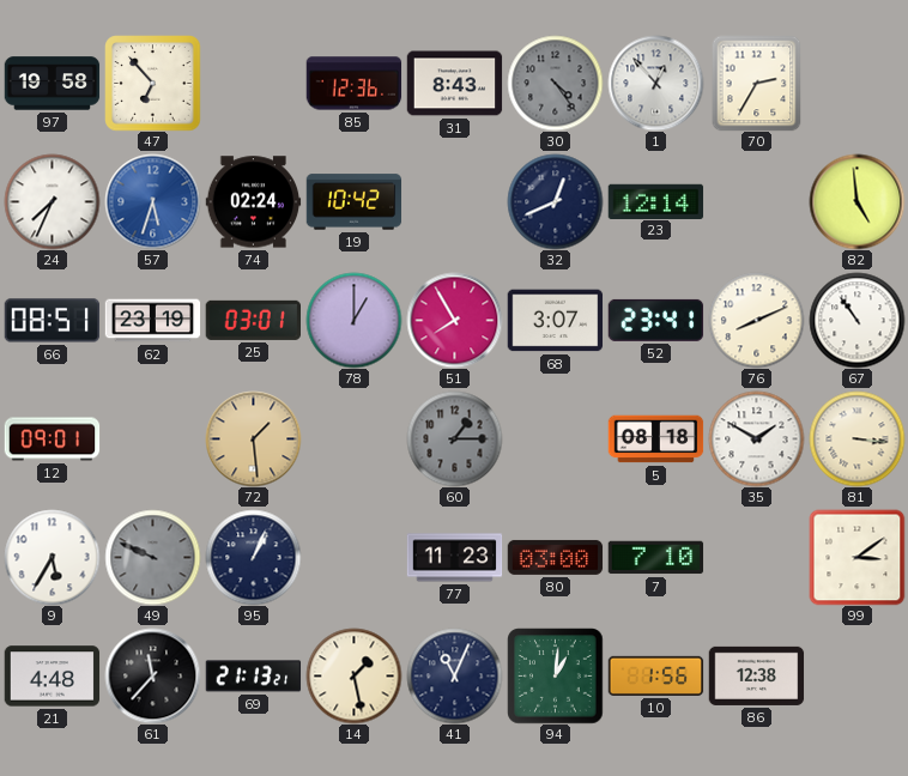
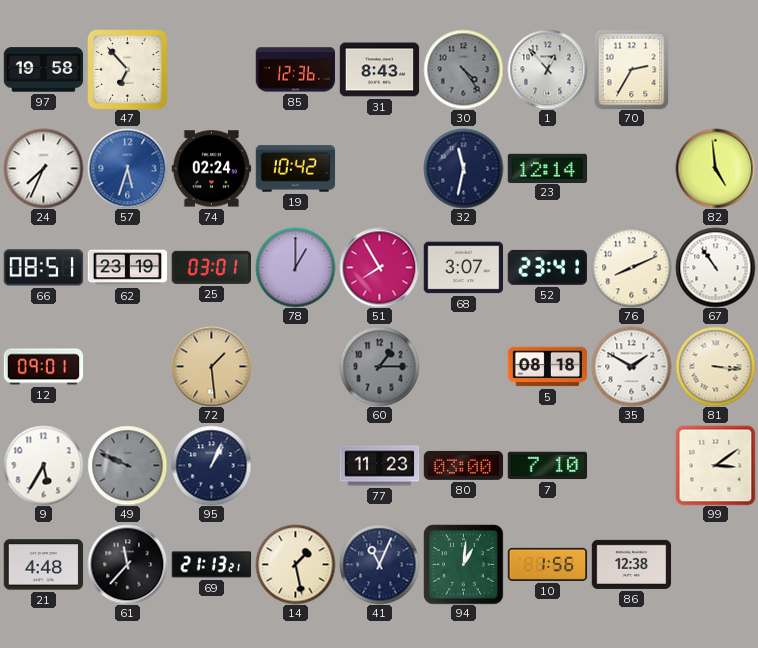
32: 12:41 -> 11:32
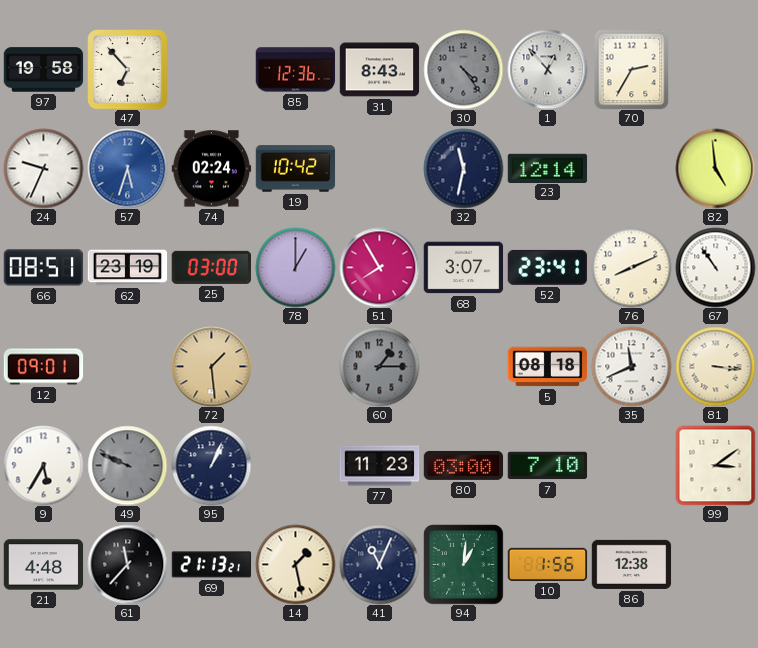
24: 7:34 -> 9:34
25: 03:01 -> 03:00
35: 1:50 -> 11:41
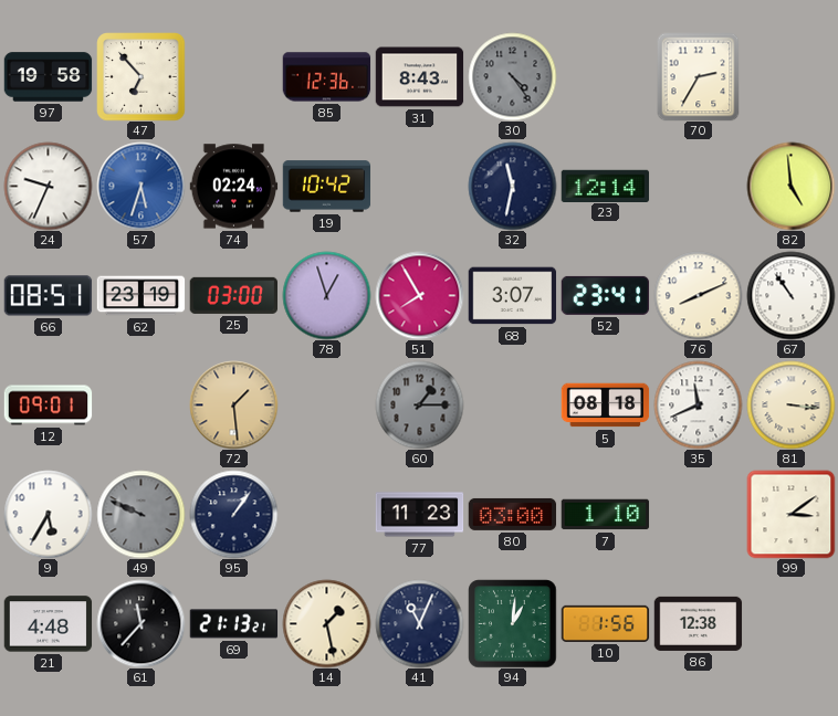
1: 12:53 -> none
78: 1:00 -> 12:57
95: 1:04 -> 1:06
7: 7:10 -> 1:10
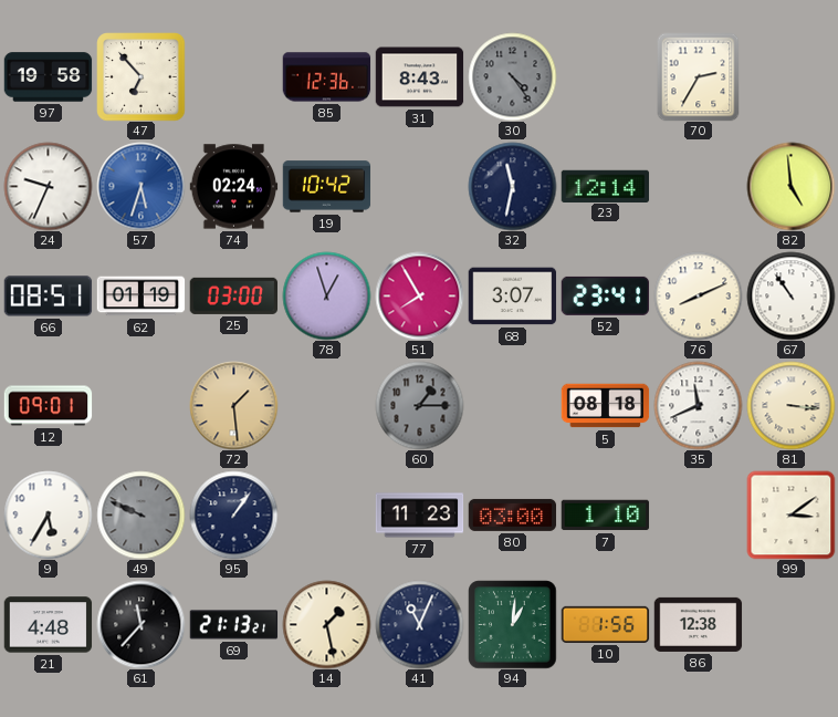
62: 23:19 -> 01:19
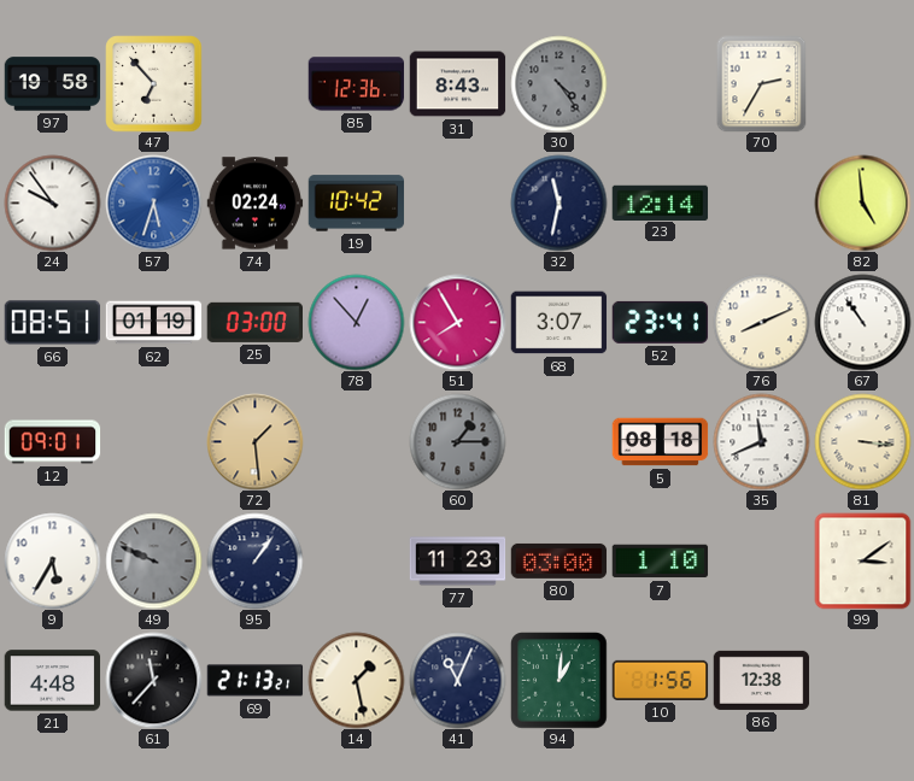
24: 9:34 -> 9:54
78: 12:57 -> 12:53
